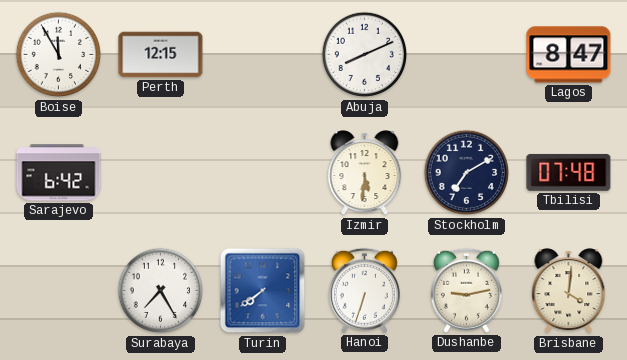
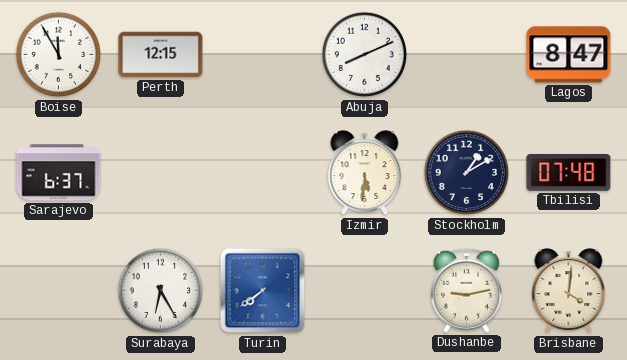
Sarajevo: 6:42 -> 6:37
Stockholm: 7:10 -> 1:10
Surabaya: 7:25 -> 6:25
Hanoi: 6:33 -> none
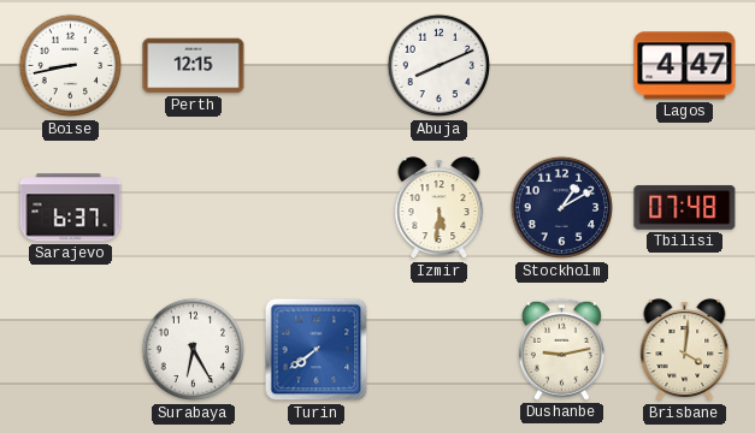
Boise: 11:55 -> 8:43
Lagos: 8:47 -> 4:47
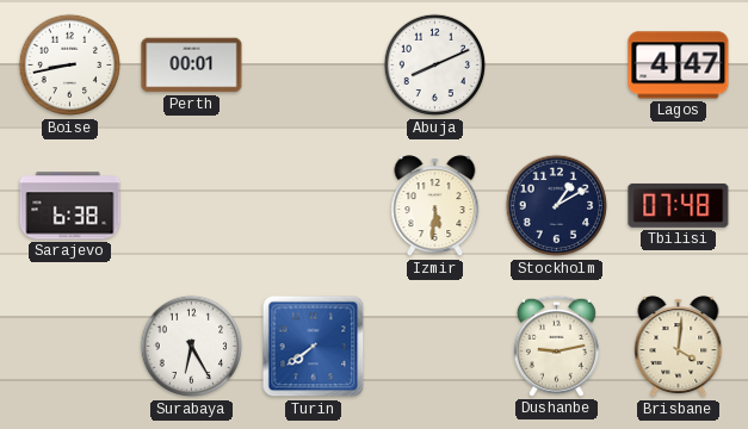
Perth: 12:15 -> 00:01
Sarajevo: 6:37 -> 6:38
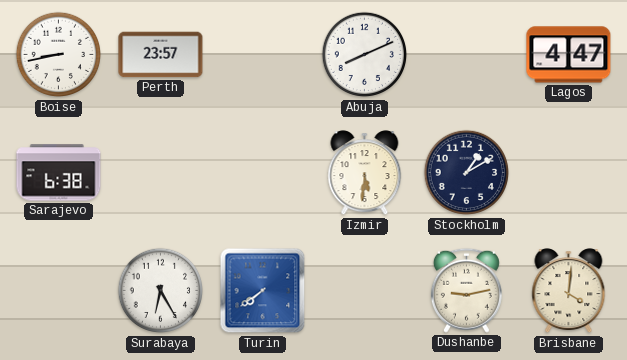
Perth: 00:01 -> 23:57
Tbilisi: 07:48 -> none
